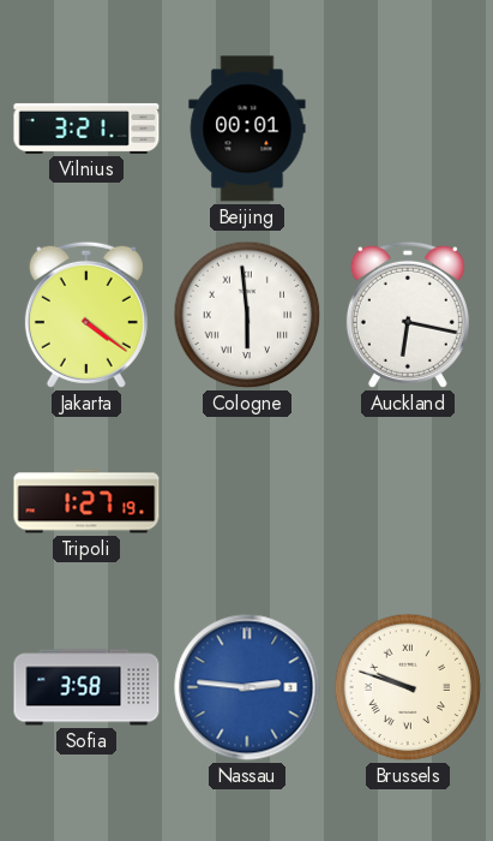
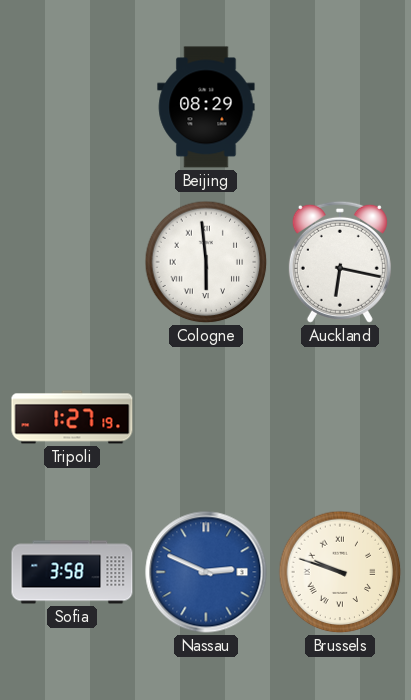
Vilnius: 3:21 -> none
Beijing: 00:01 -> 08:29
Jakarta: 4:21 -> none
Nassau: 2:46 -> 2:49
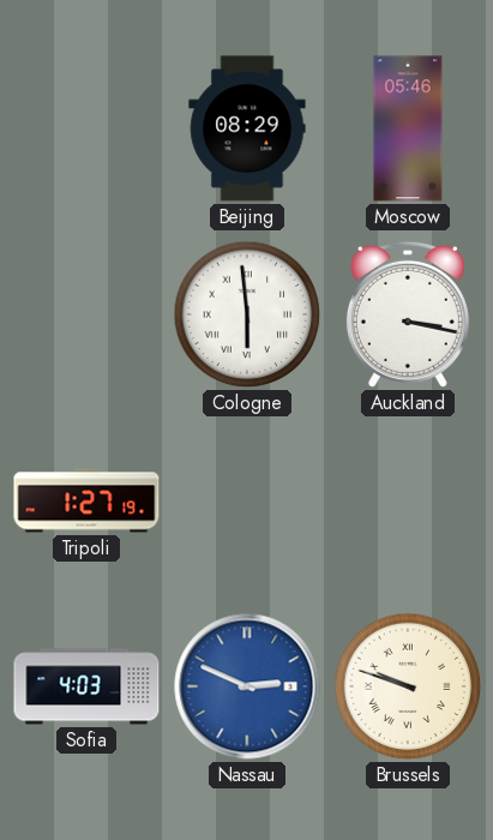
Moscow: none -> 05:46
Auckland: 6:17 -> 3:17
Sofia: 3:58 -> 4:03
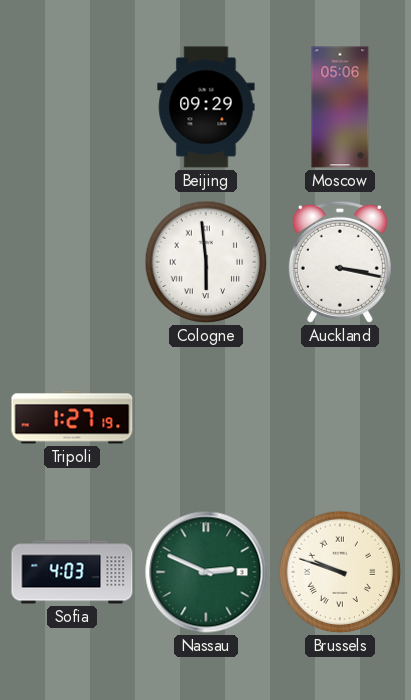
Beijing: 08:29 -> 09:29
Moscow: 05:46 -> 05:06
Nassau dial: blue -> green
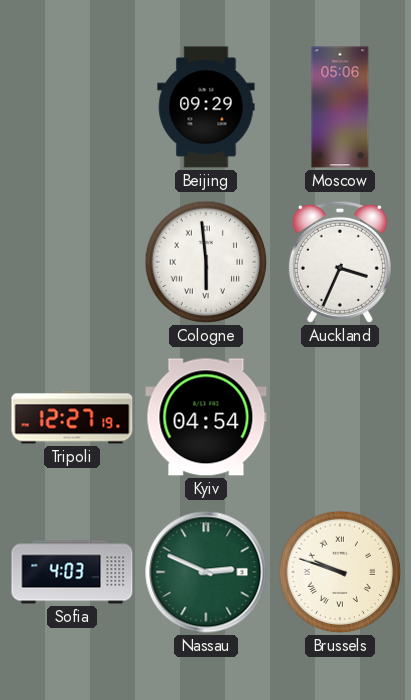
Auckland: 3:17 -> 3:34
Tripoli: 1:27 -> 12:27
Kyiv: none -> 04:54
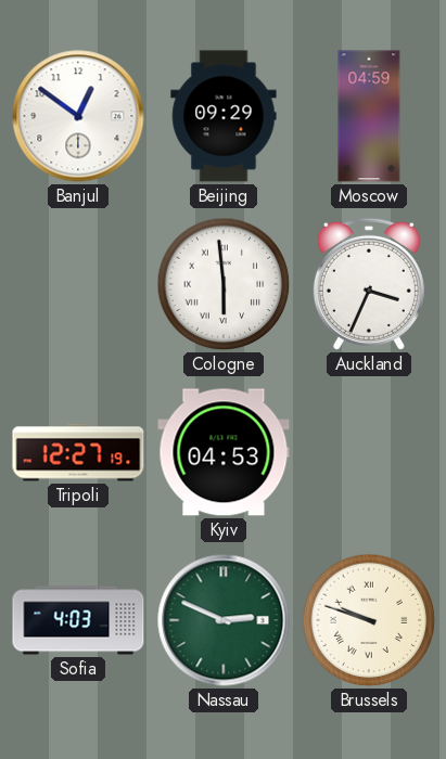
Banjul: none -> 12:51
Moscow: 05:06 -> 04:59
Kyiv: 04:54 -> 04:53
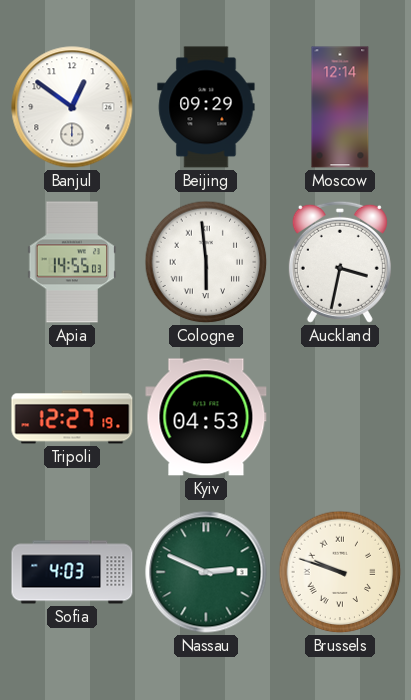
Moscow: 04:59 -> 12:14
Apia: none -> 14:55
Auckland: 3:34 -> 3:32
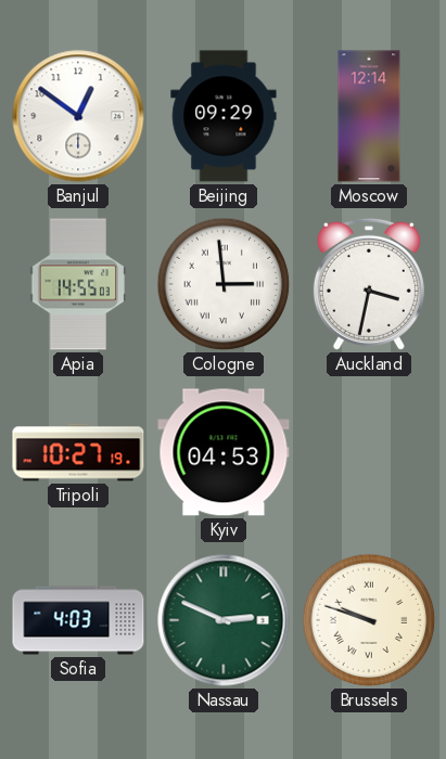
Cologne: 5:59 -> 2:59
Tripoli: 12:27 -> 10:27
